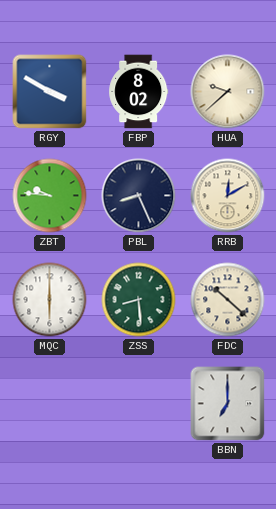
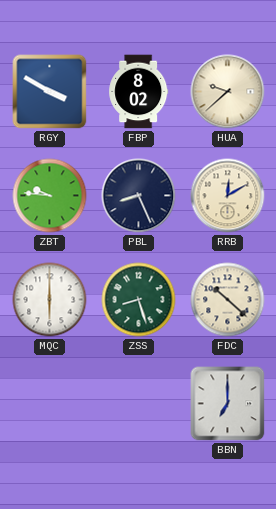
ZSS: 8:29 -> 8:27
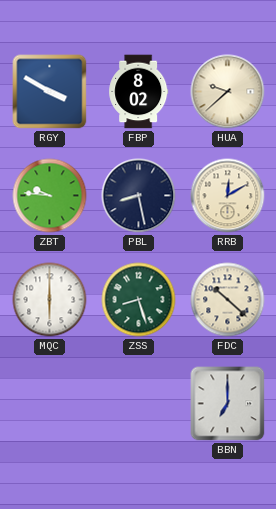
PBL: 8:26 -> 8:28
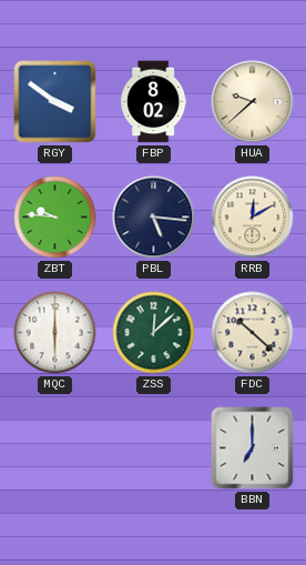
RGY: 3:50 -> 3:51
PBL: 8:28 -> 5:16
ZSS: 8:27 -> 12:08
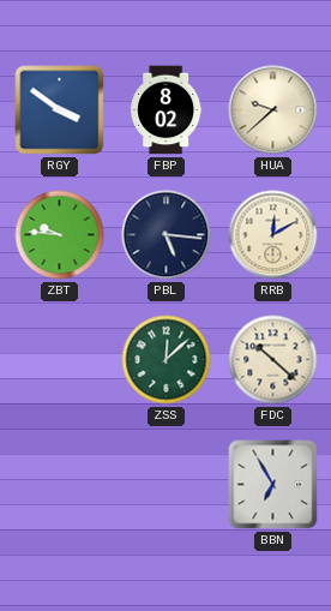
MQC: 6:00 -> none
BBN: 7:00 -> 6:55
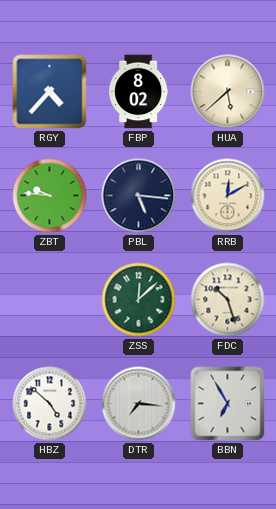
RGY: 3:51 -> 4:37
HUA: 9:38 -> 5:38
FDC: 10:22 -> 10:27
HBZ: none -> 4:52
DTR: none -> 7:16
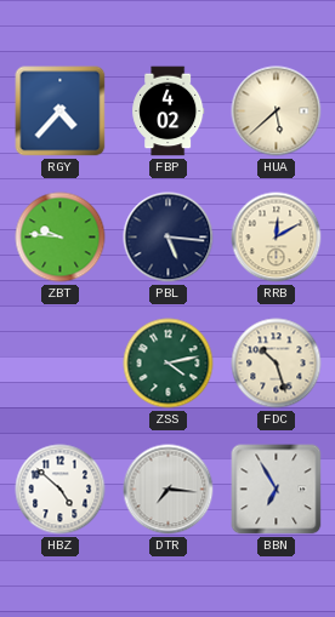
FBP: 8:02 -> 4:02
ZSS: 12:08 -> 4:13
